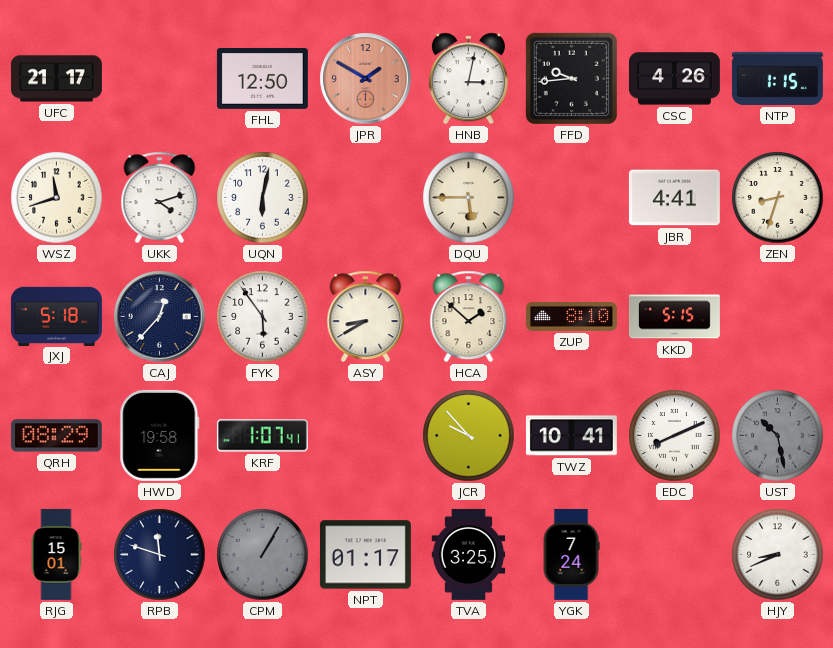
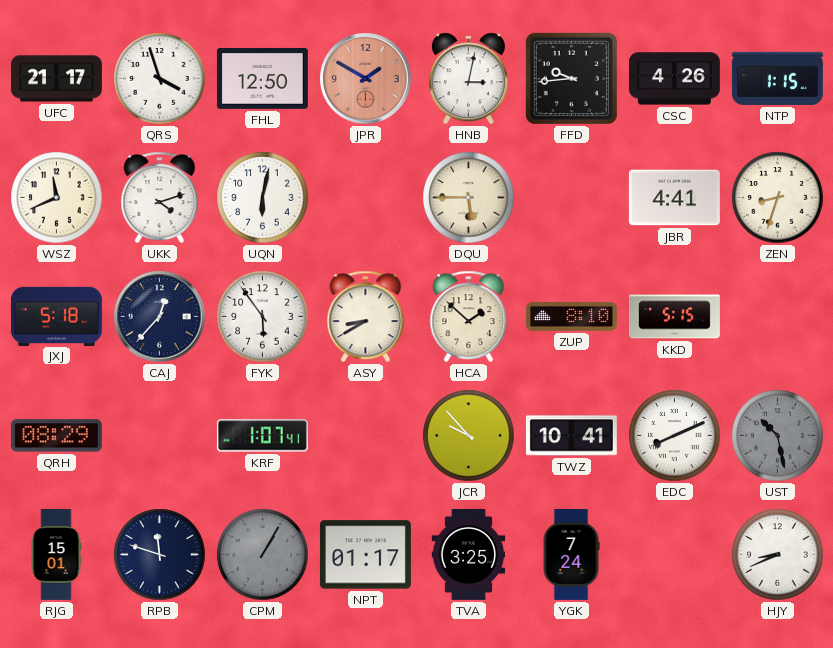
QRS: none -> 3:57
WSZ: 11:42 -> 11:41
HWD: 19:58 -> none
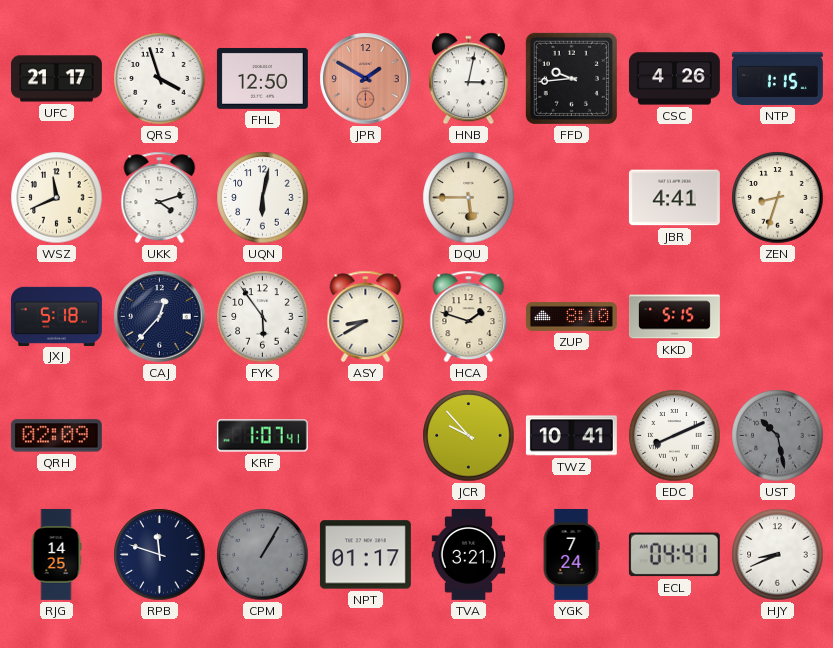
HCA: 1:52 -> 1:48
QRH: 08:29 -> 02:09
RJG: 15:01 -> 14:25
TVA: 3:25 -> 3:21
ECL: none -> 04:41
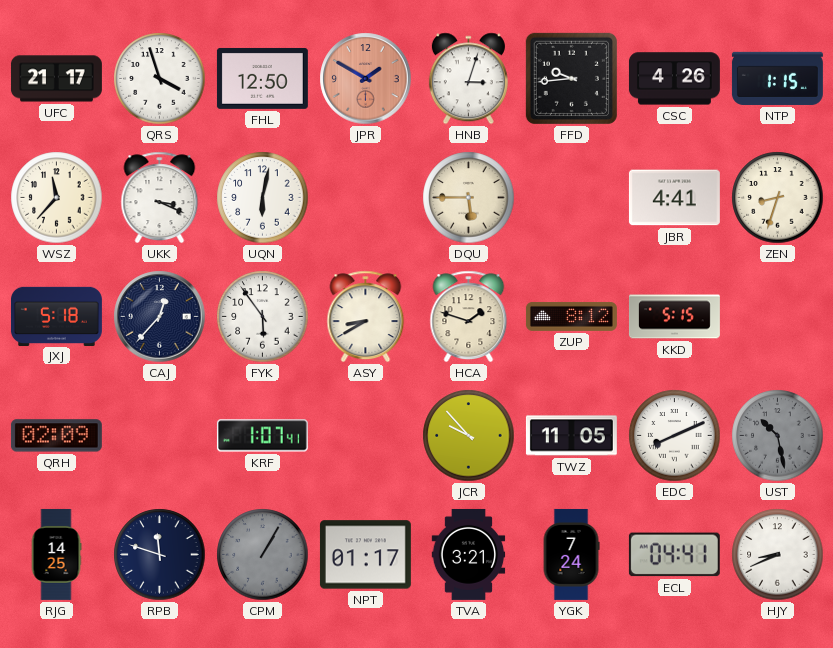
HNB: 3:02 -> 3:03
WSZ: 11:41 -> 11:37
UKK: 4:12 -> 3:19
ZUP: 8:10 -> 8:12
TWZ: 10:41 -> 11:05
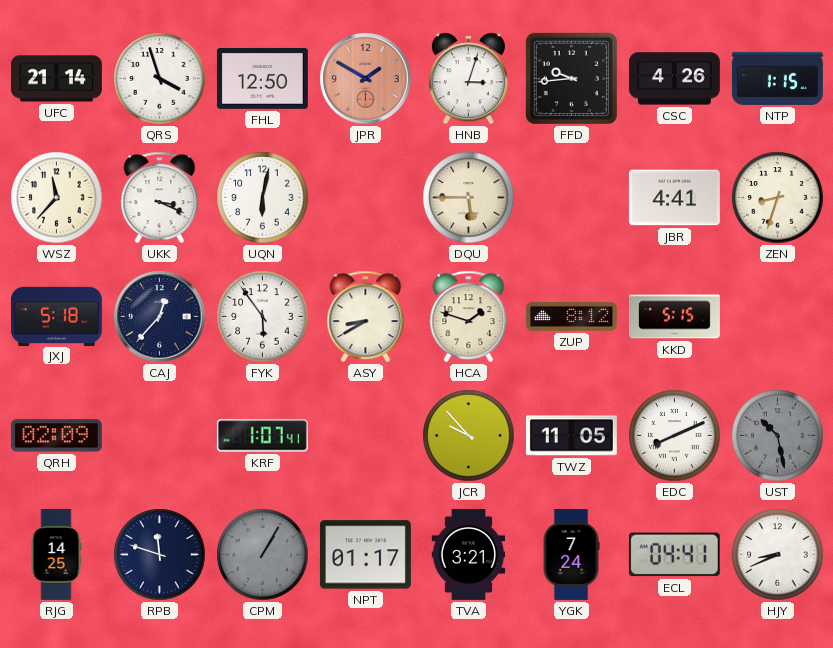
UFC: 21:17 -> 21:14
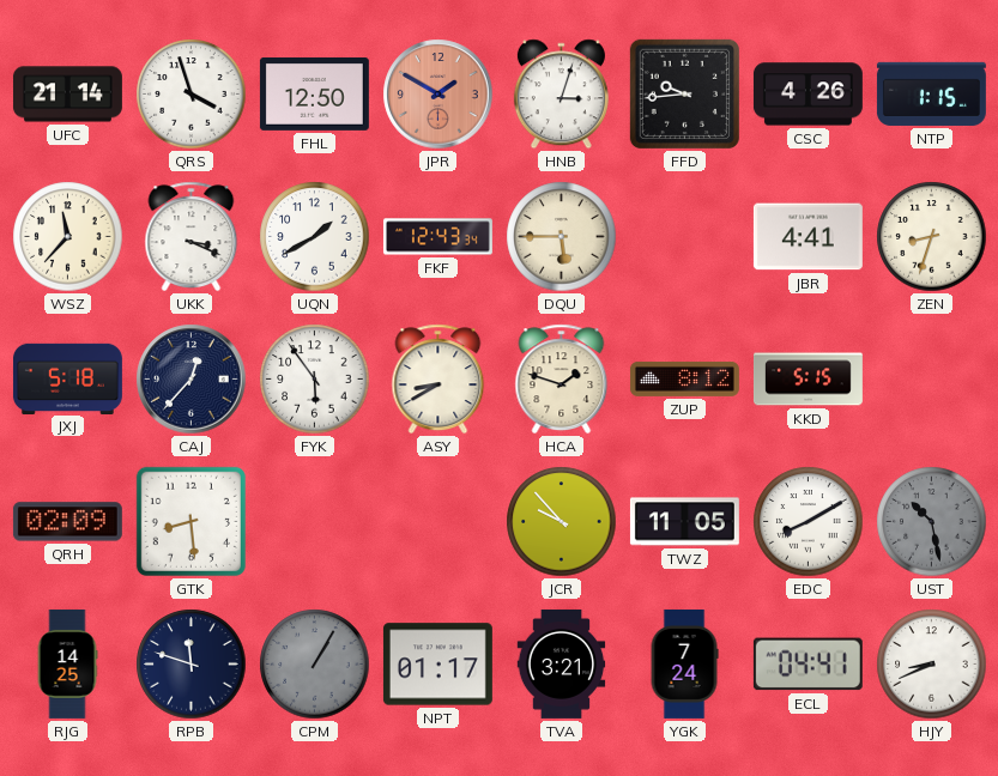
UQN: 6:02 -> 1:40
FKF: none -> 12:43
GTK: none -> 8:29
KRF: 1:07 -> none
EDC: 8:11 -> 8:10
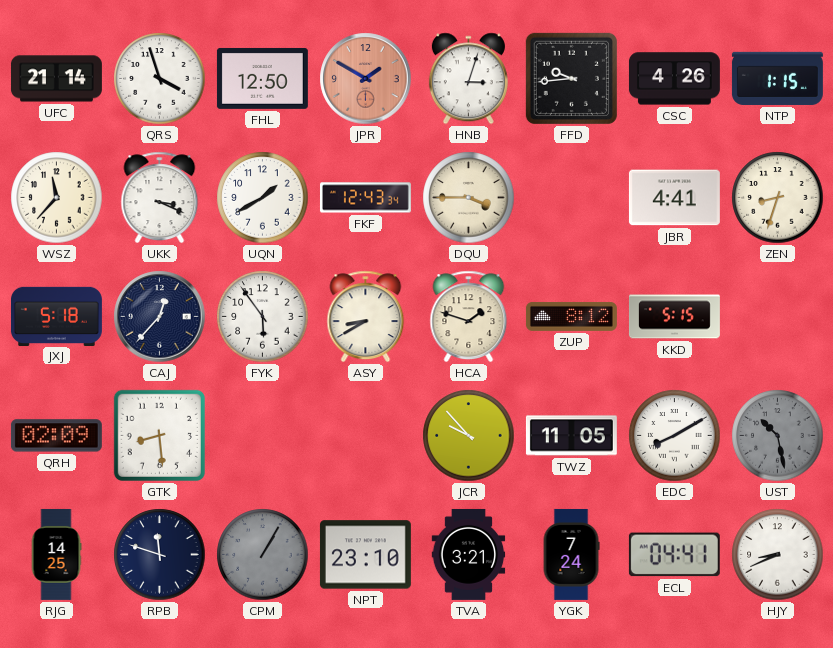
DQU: 5:45 -> 3:45
NPT: 01:17 -> 23:10
